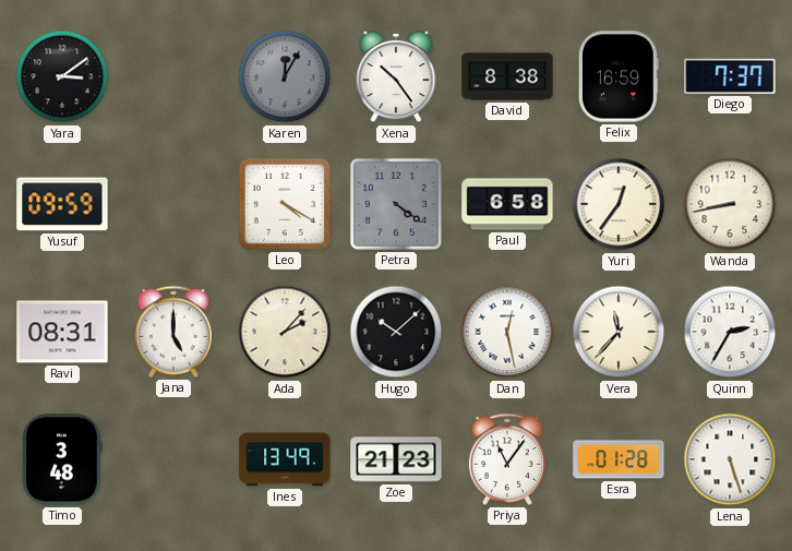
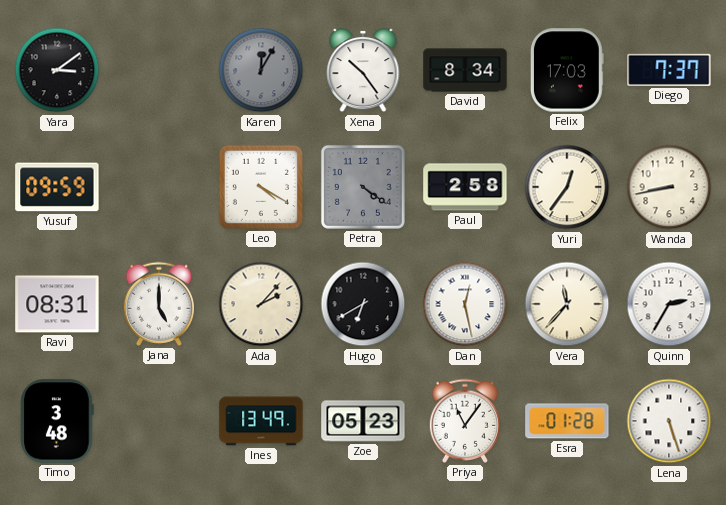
David: 8:38 -> 8:34
Felix: 16:59 -> 17:03
Paul: 6:58 -> 2:58
Hugo: 10:08 -> 6:40
Zoe: 21:23 -> 05:23
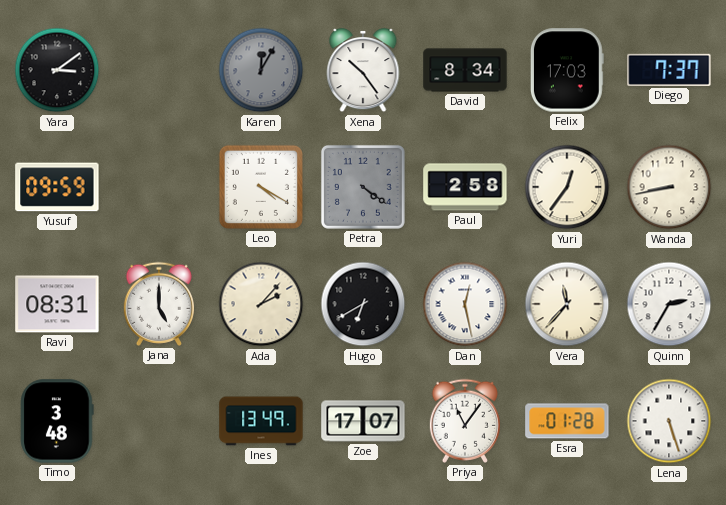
Zoe: 05:23 -> 17:07
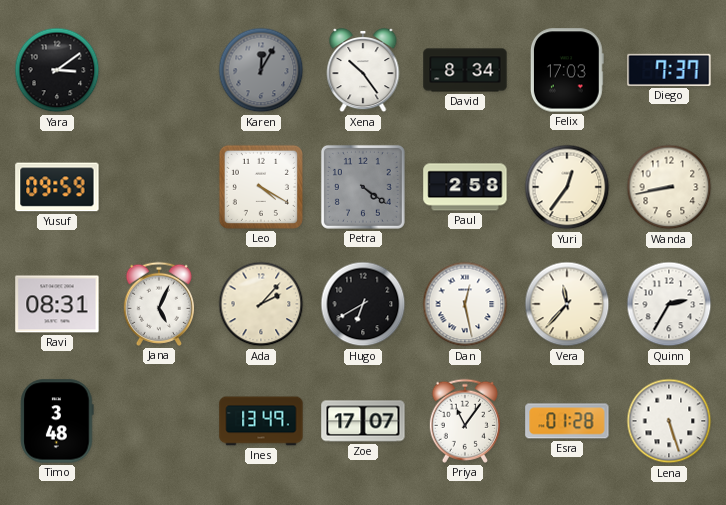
Jana: 5:00 -> 5:04
